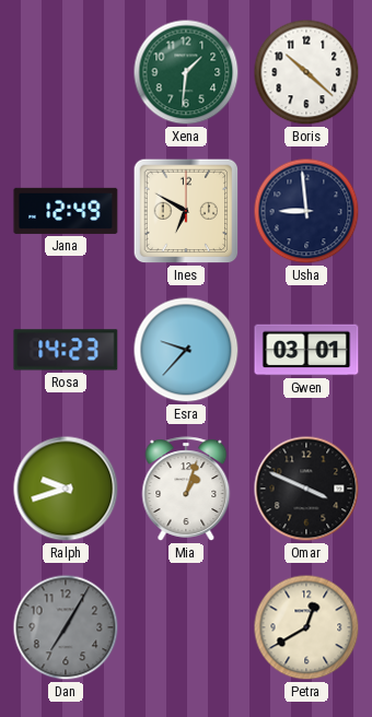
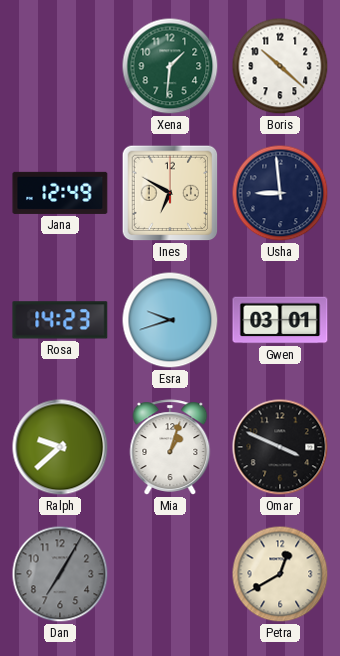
Esra: 9:37 -> 9:42
Ralph: 9:42 -> 9:38
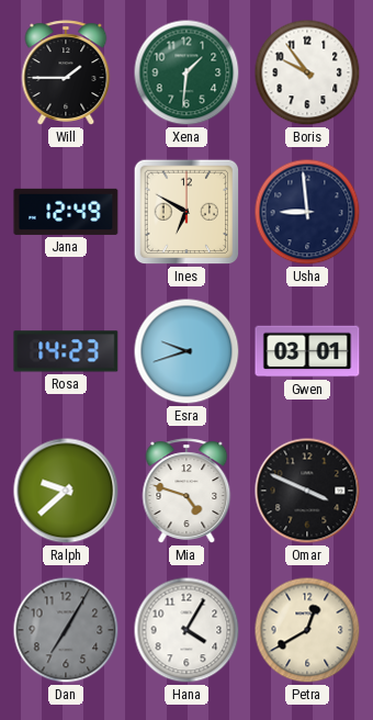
Will: none -> 1:45
Boris: 10:22 -> 9:54
Mia: 1:03 -> 4:48
Hana: none -> 4:05
